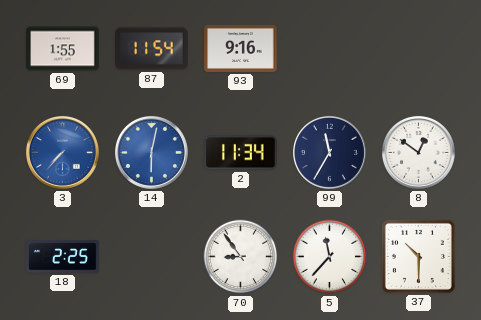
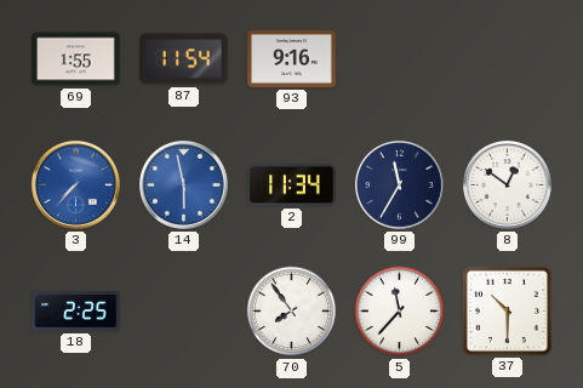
14: 6:02 -> 5:58
70: 8:54 -> 7:54
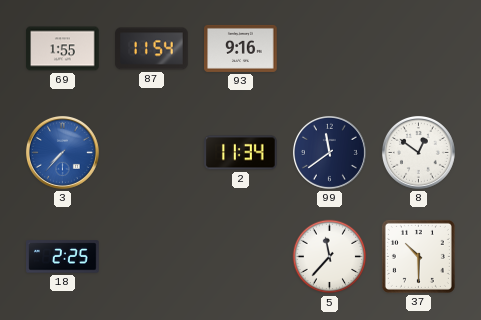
14: 5:58 -> none
99: 11:35 -> 11:39
70: 7:54 -> none
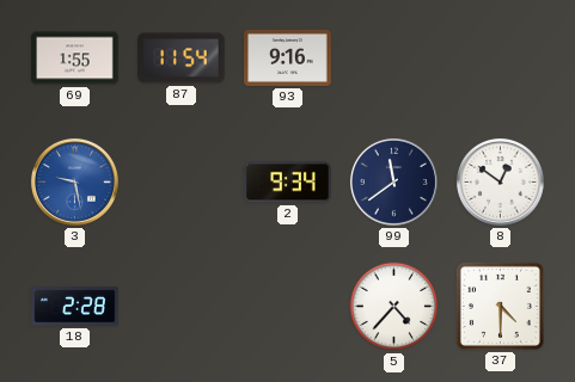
3: 7:37 -> 9:28
2: 11:34 -> 9:34
18: 2:25 -> 2:28
5: 11:37 -> 4:37
37: 10:30 -> 4:30
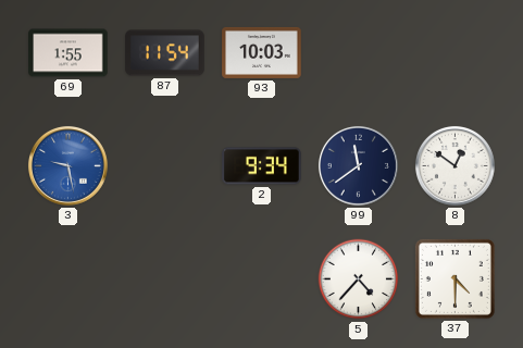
93: 9:16 -> 10:03
18: 2:28 -> none
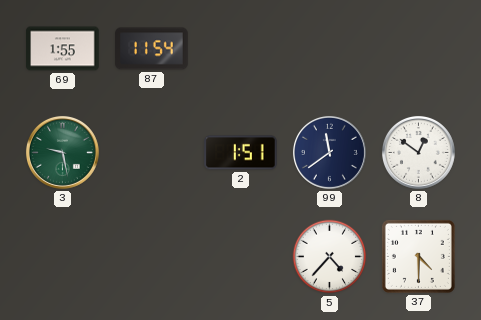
93: 10:03 -> none
3 dial: blue -> green
2: 9:34 -> 1:51
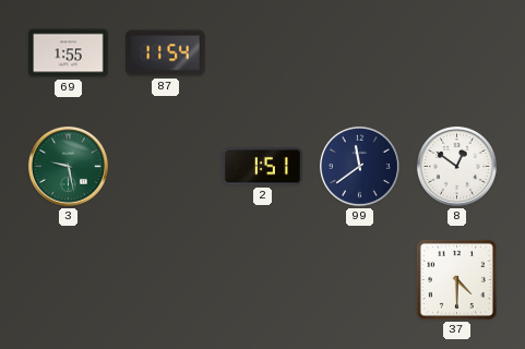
5: 4:37 -> none
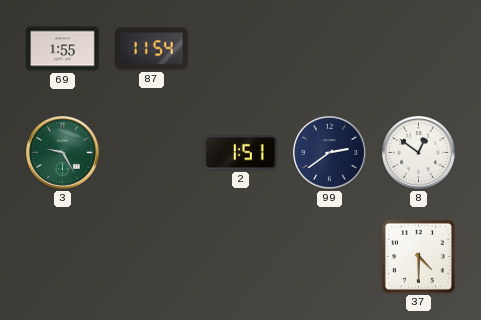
3: 9:28 -> 9:25
99: 11:39 -> 2:39
